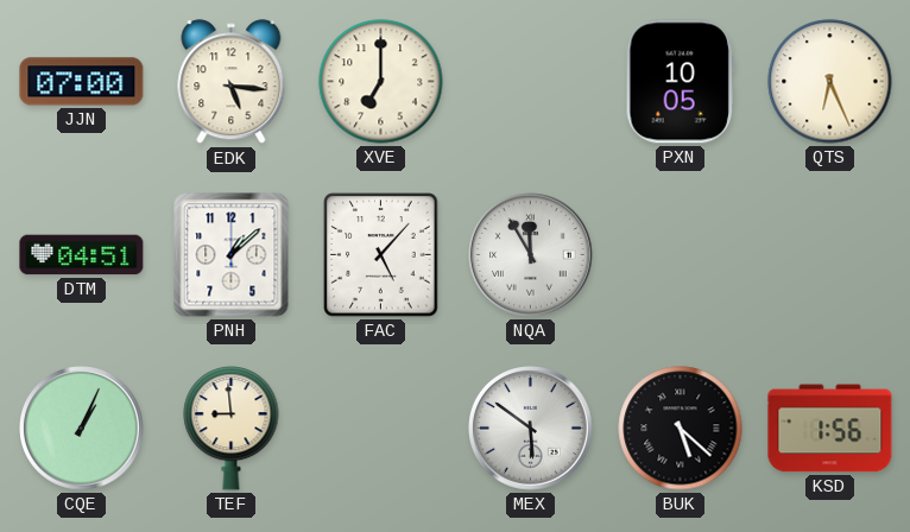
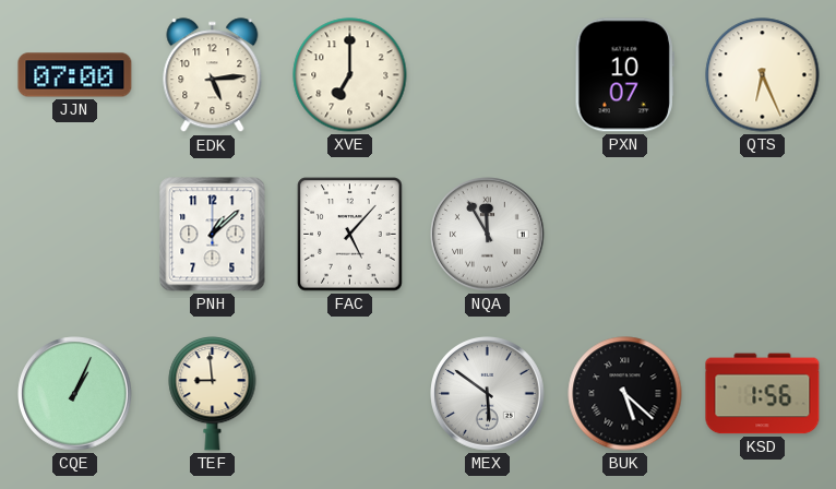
EDK: 5:16 -> 5:14
PXN: 10:05 -> 10:07
DTM: 04:51 -> none
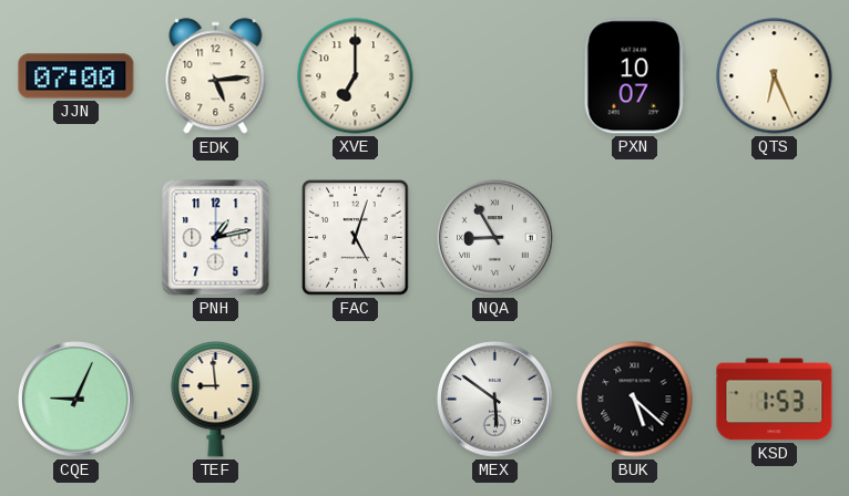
PNH: 1:08 -> 1:13
FAC: 5:07 -> 5:03
NQA: 11:55 -> 8:55
CQE: 1:04 -> 9:04
KSD: 1:56 -> 1:53
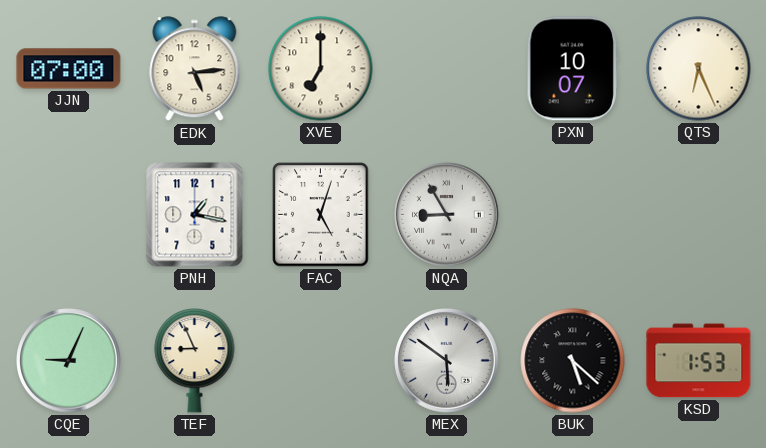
PNH: 1:13 -> 1:17
TEF: 8:59 -> 8:56
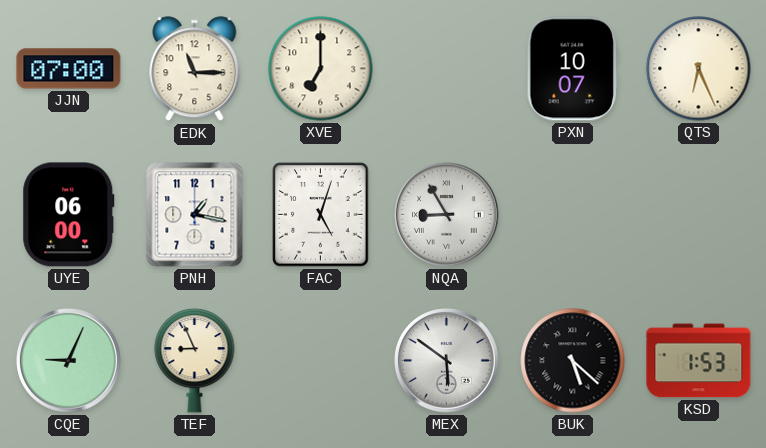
EDK: 5:14 -> 11:15
UYE: none -> 06:00
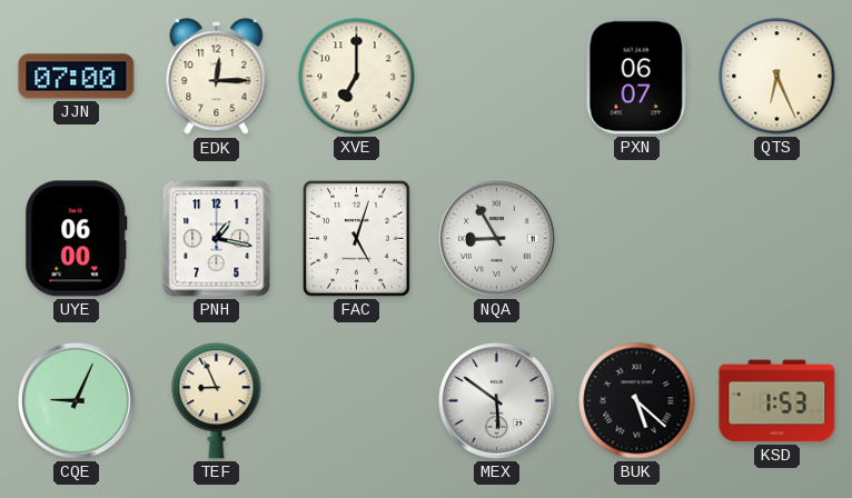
EDK: 11:15 -> 12:15
PXN: 10:07 -> 06:07
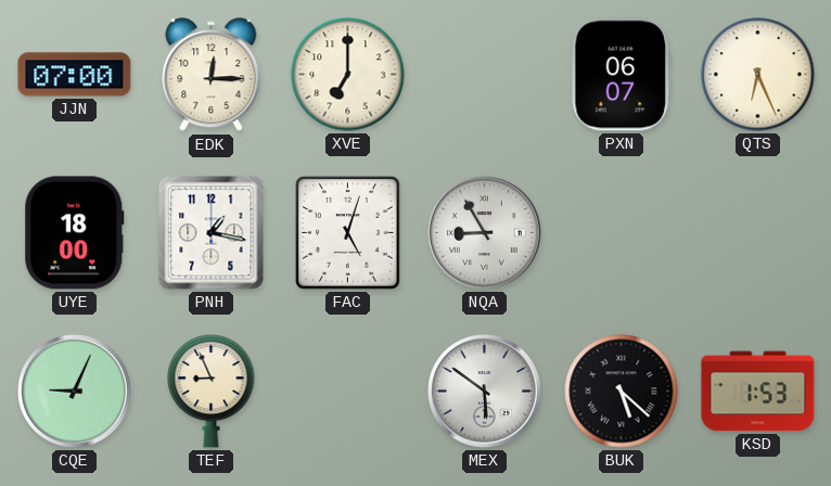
UYE: 06:00 -> 18:00
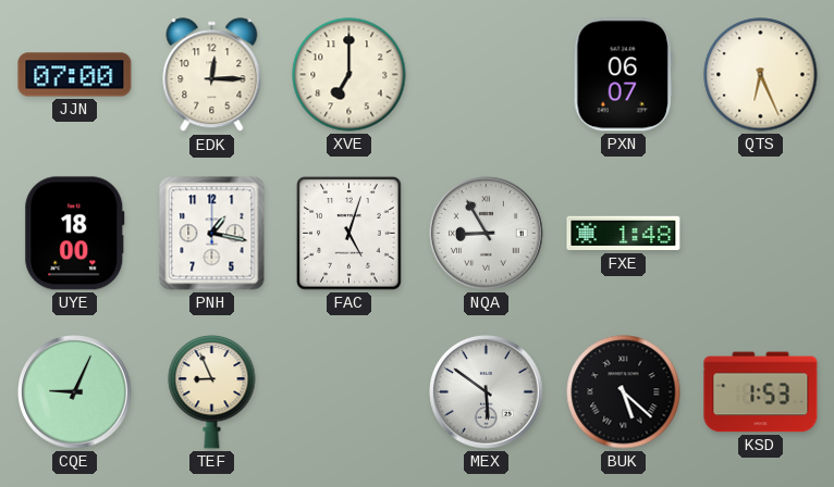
FXE: none -> 1:48
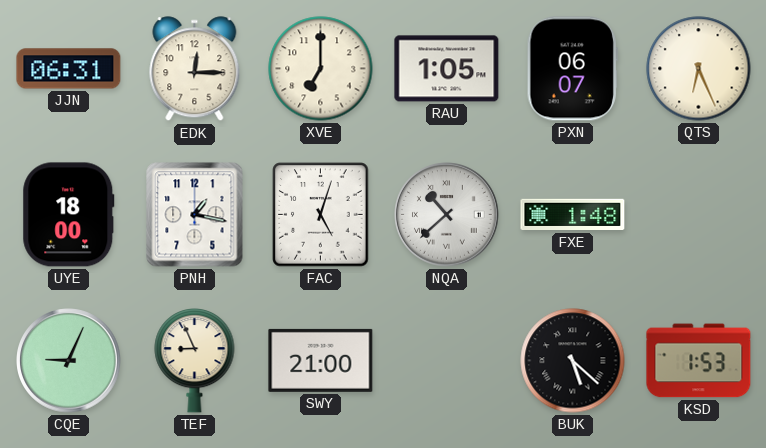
JJN: 07:00 -> 06:31
RAU: none -> 1:05
NQA: 8:55 -> 10:38
SWY: none -> 21:00
MEX: 5:51 -> none
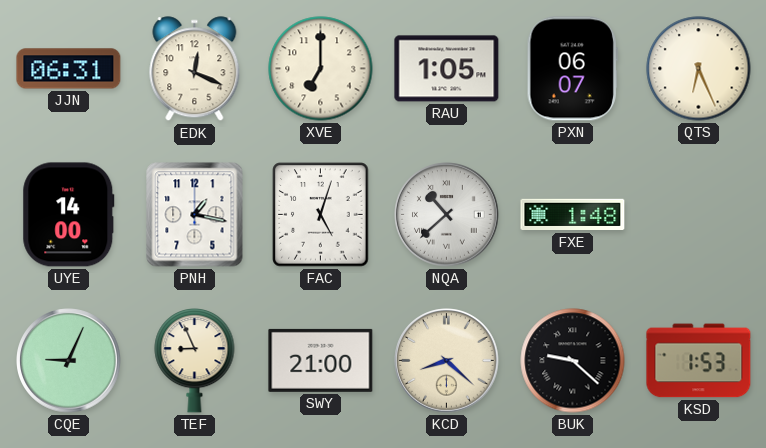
EDK: 12:15 -> 12:19
UYE: 18:00 -> 14:00
KCD: none -> 8:22
BUK: 5:22 -> 9:22
